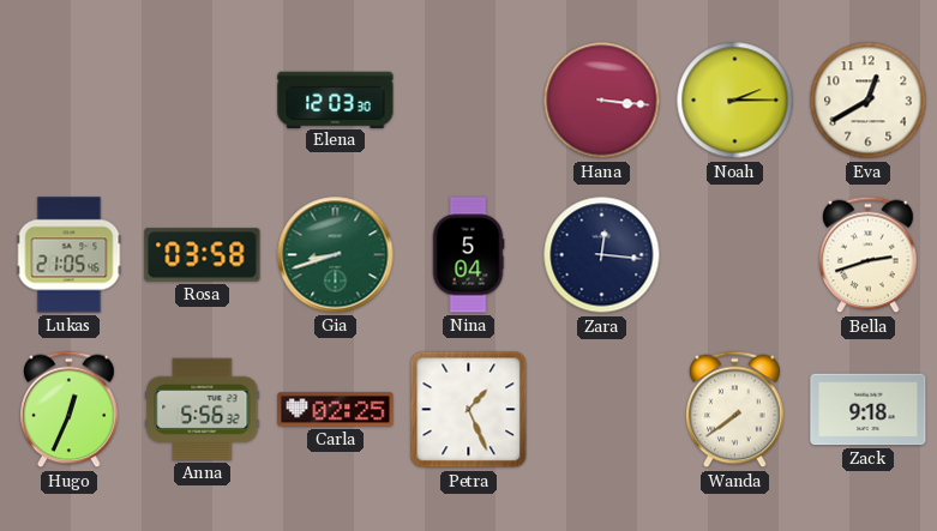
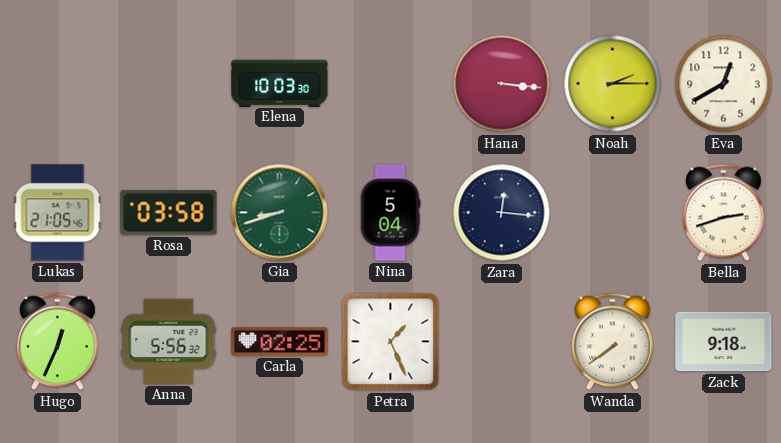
Elena: 12:03 -> 10:03
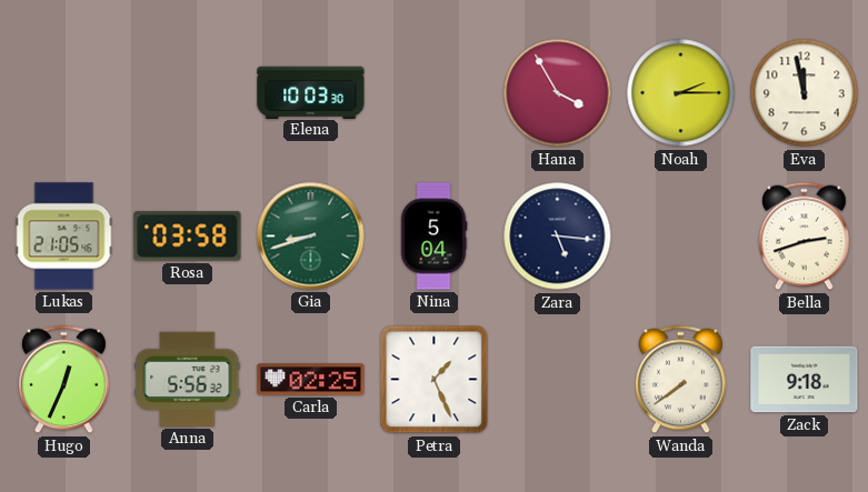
Hana: 3:16 -> 3:55
Eva: 12:40 -> 11:58
Zara: 12:16 -> 5:16
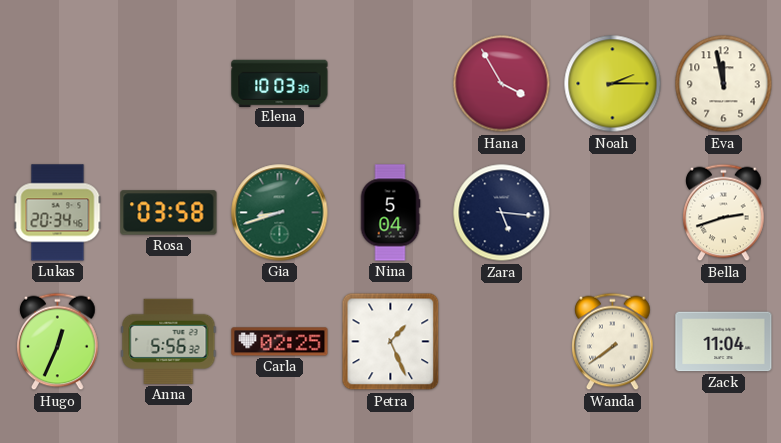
Lukas: 21:05 -> 20:34
Zack: 9:18 -> 11:04
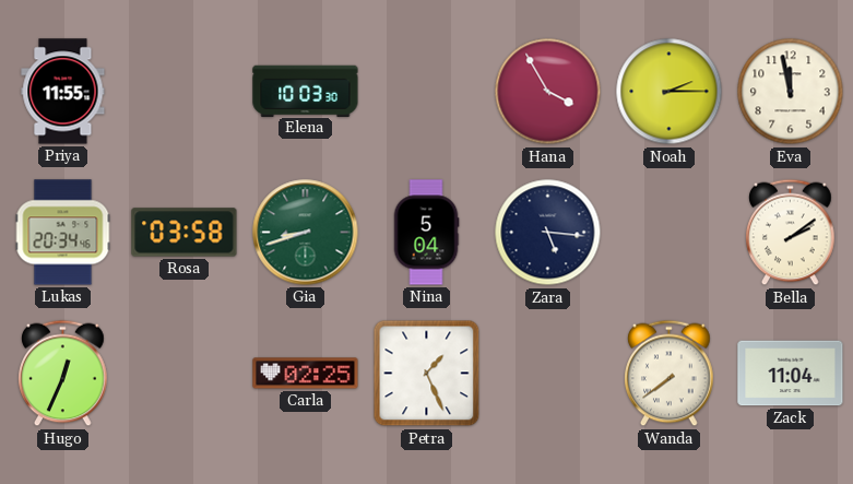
Priya: none -> 11:55
Bella: 2:42 -> 2:09
Anna: 5:56 -> none
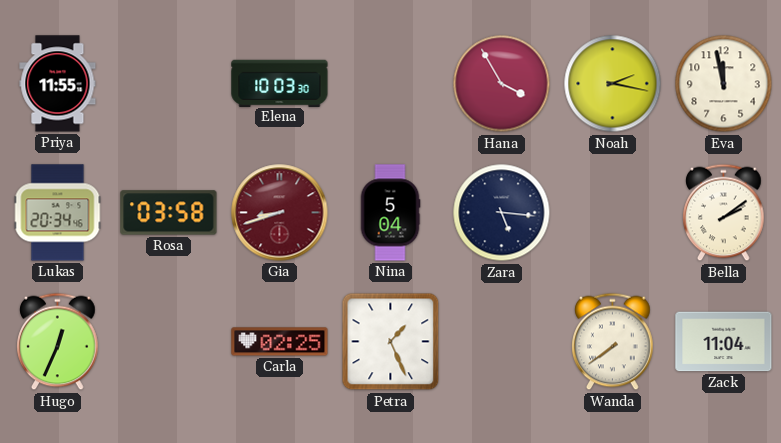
Noah: 2:15 -> 2:17
Gia dial: green -> burgundy
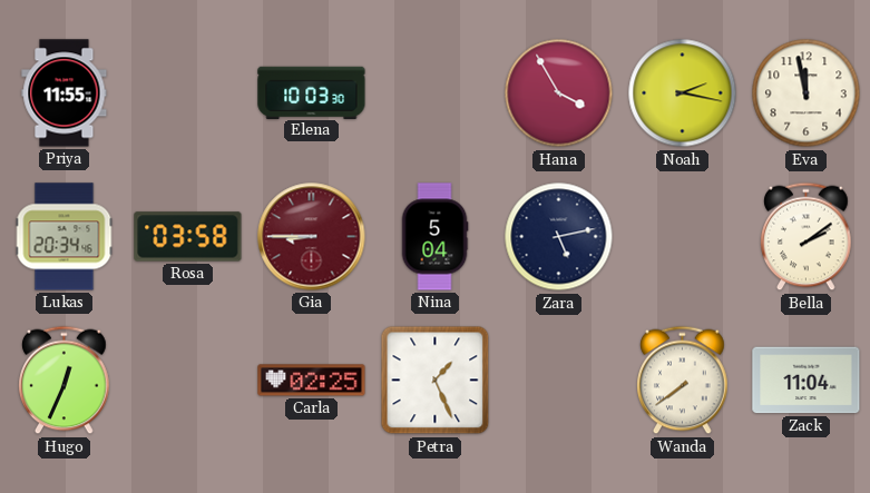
Gia: 8:42 -> 8:45
Zara: 5:16 -> 5:13
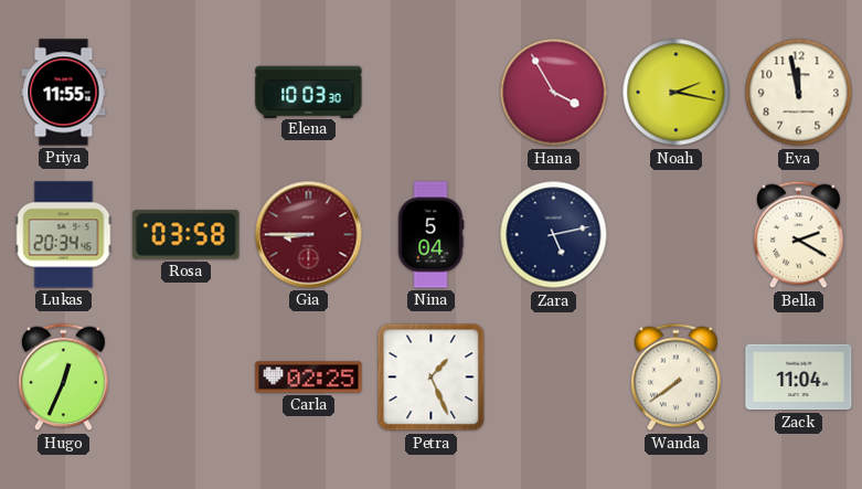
Bella: 2:09 -> 2:20
